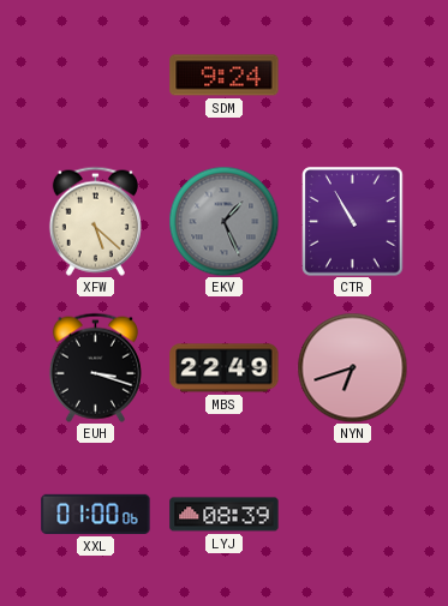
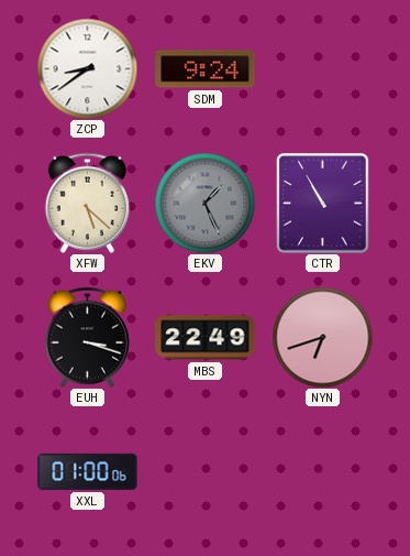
ZCP: none -> 8:39
LYJ: 08:39 -> none
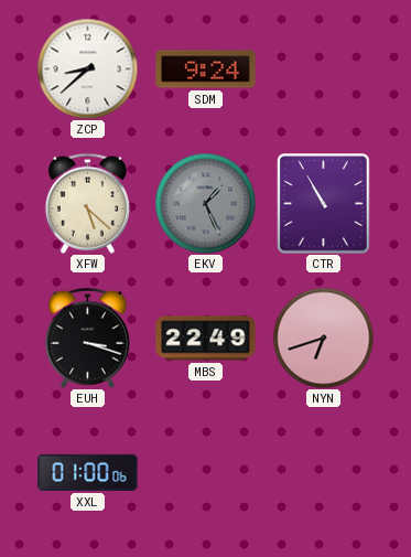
ZCP: 8:39 -> 8:38
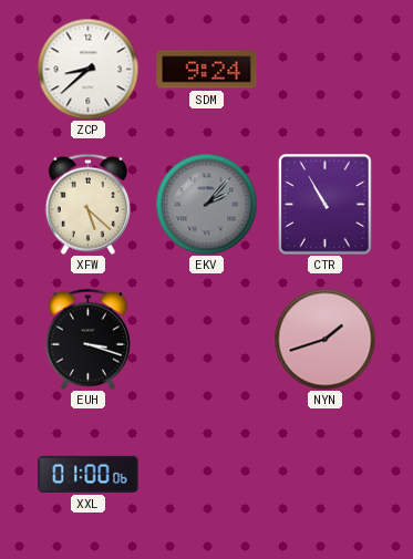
EKV: 1:26 -> 2:07
MBS: 22:49 -> none
NYN: 6:42 -> 1:42
